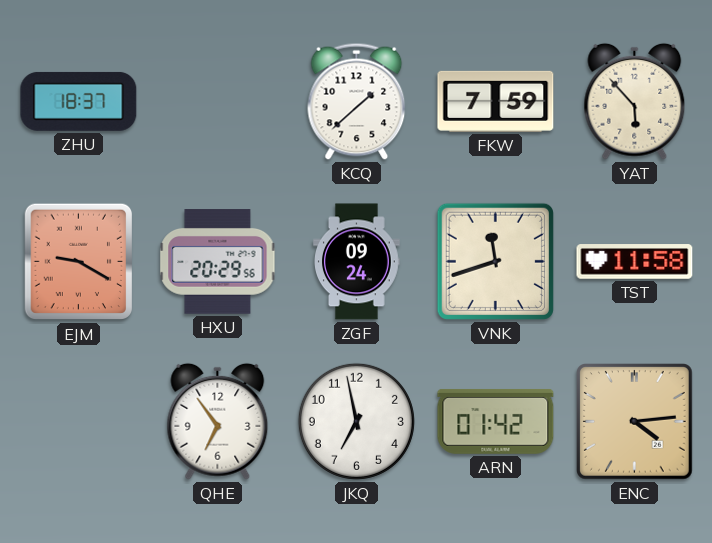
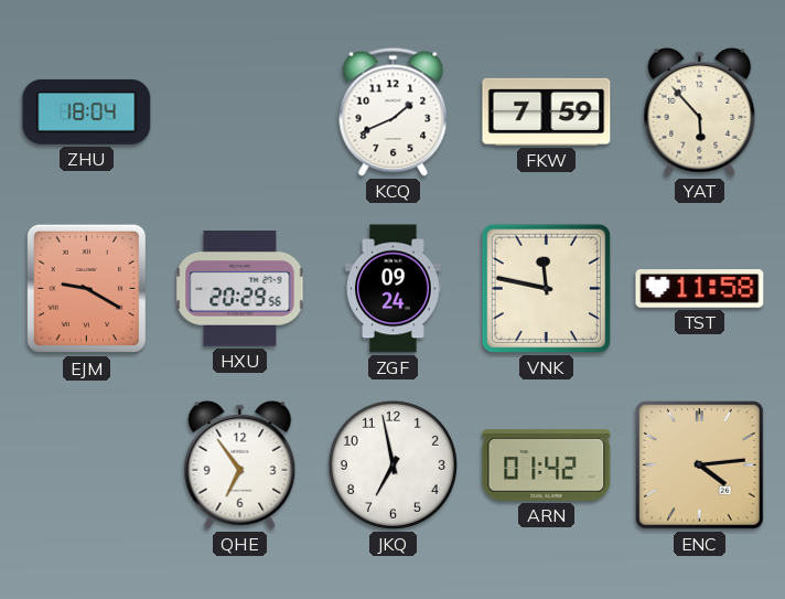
ZHU: 18:37 -> 18:04
KCQ: 1:38 -> 1:41
VNK: 11:42 -> 11:47
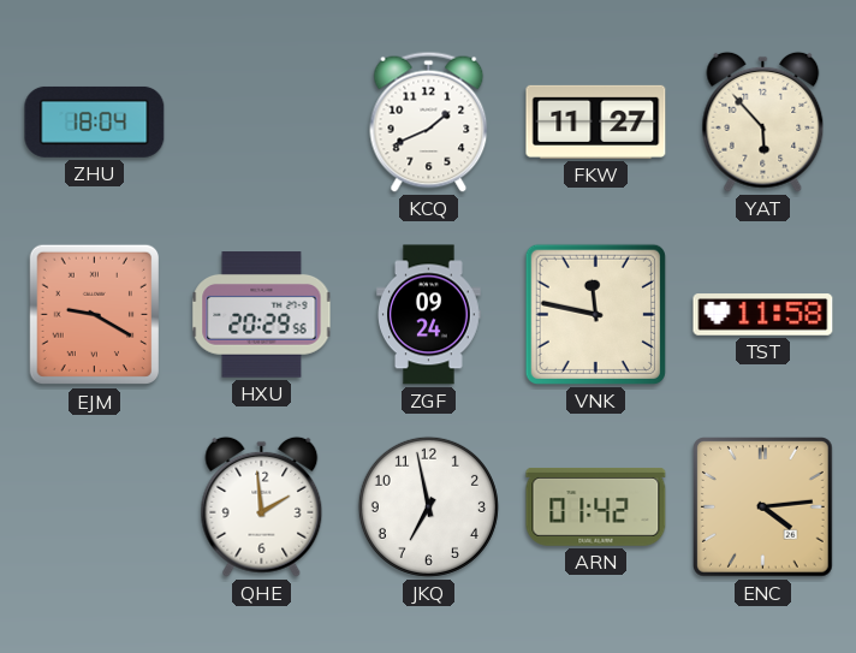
FKW: 7:59 -> 11:27
QHE: 6:54 -> 1:59
